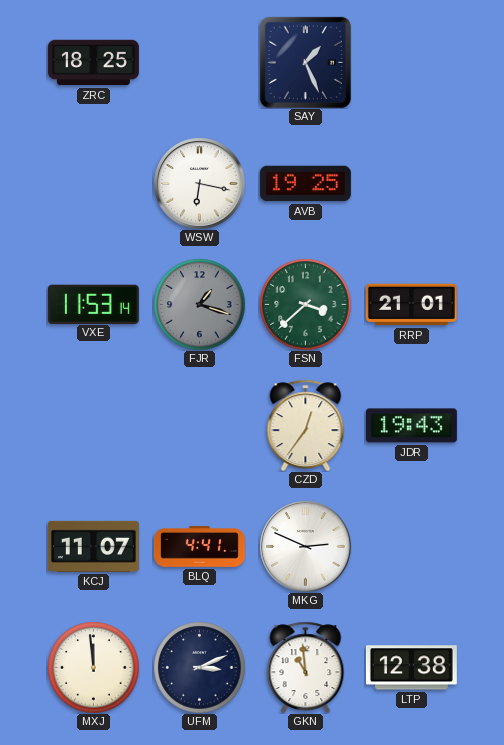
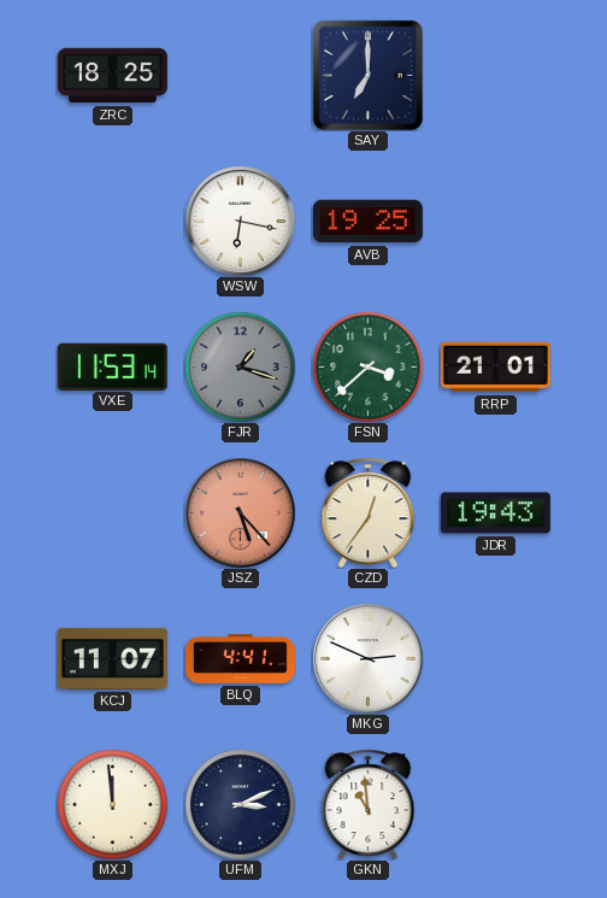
SAY: 1:26 -> 7:00
JSZ: none -> 5:23
LTP: 12:38 -> none
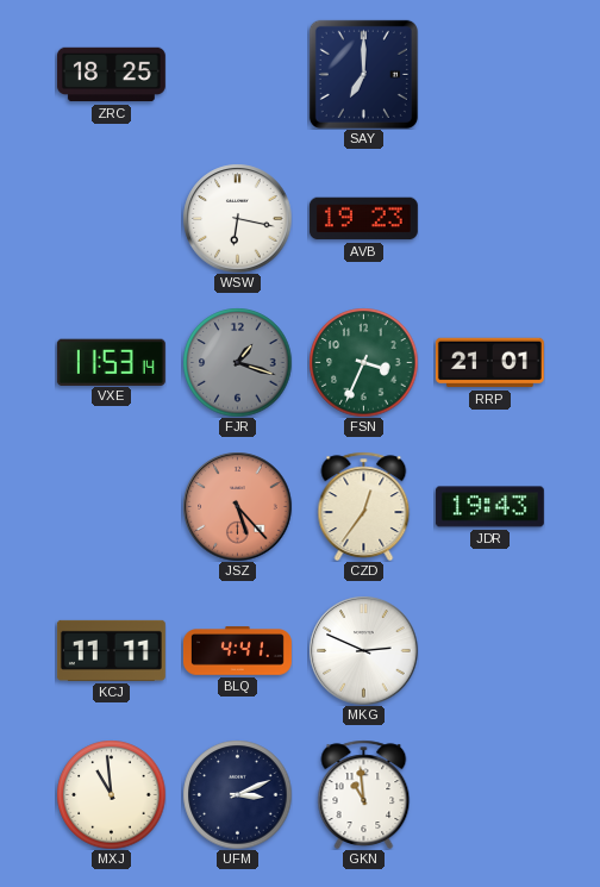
AVB: 19:25 -> 19:23
FSN: 3:38 -> 3:34
KCJ: 11:07 -> 11:11
MXJ: 11:59 -> 10:59
